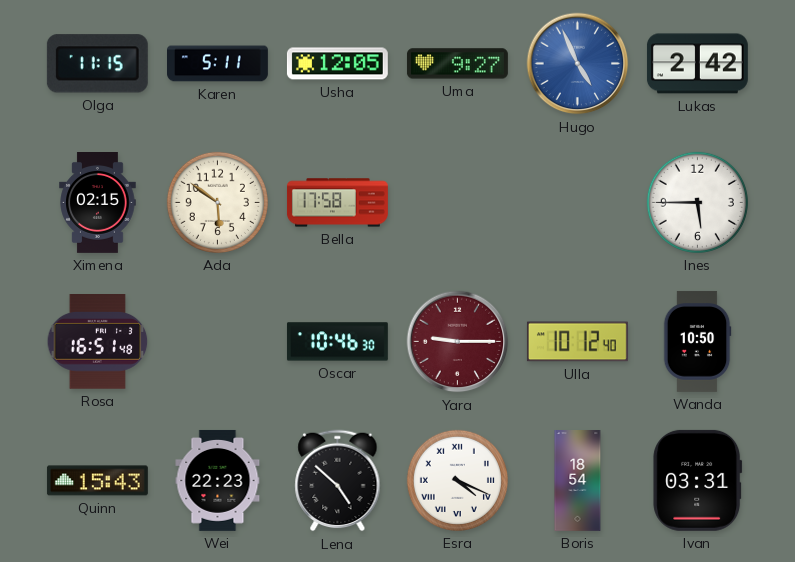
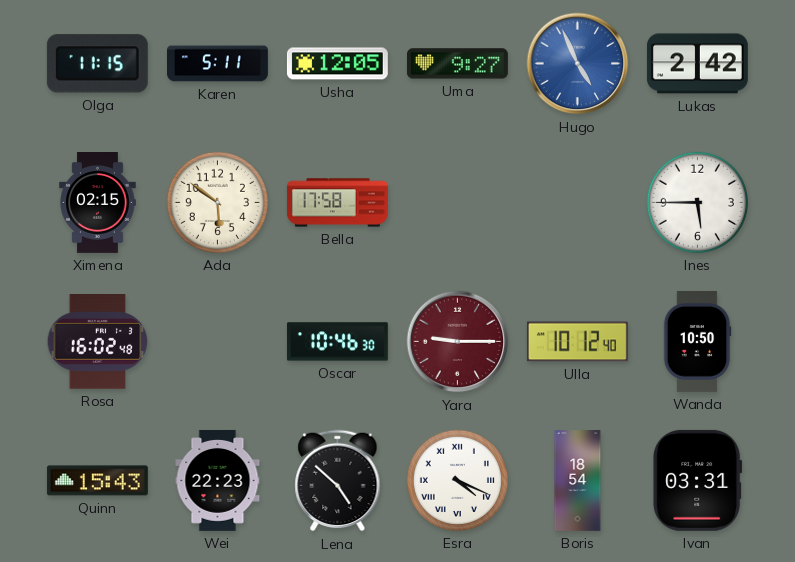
Rosa: 16:51 -> 16:02
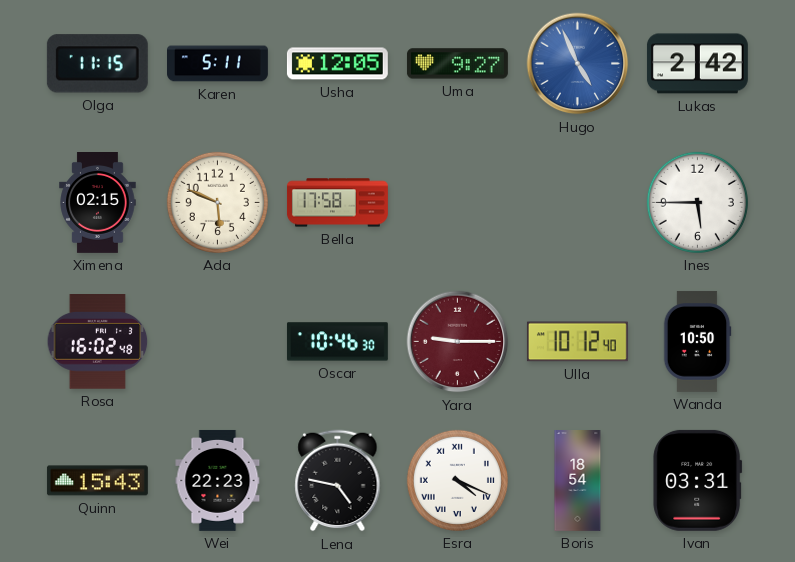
Ada: 5:51 -> 5:49
Lena: 4:52 -> 4:47
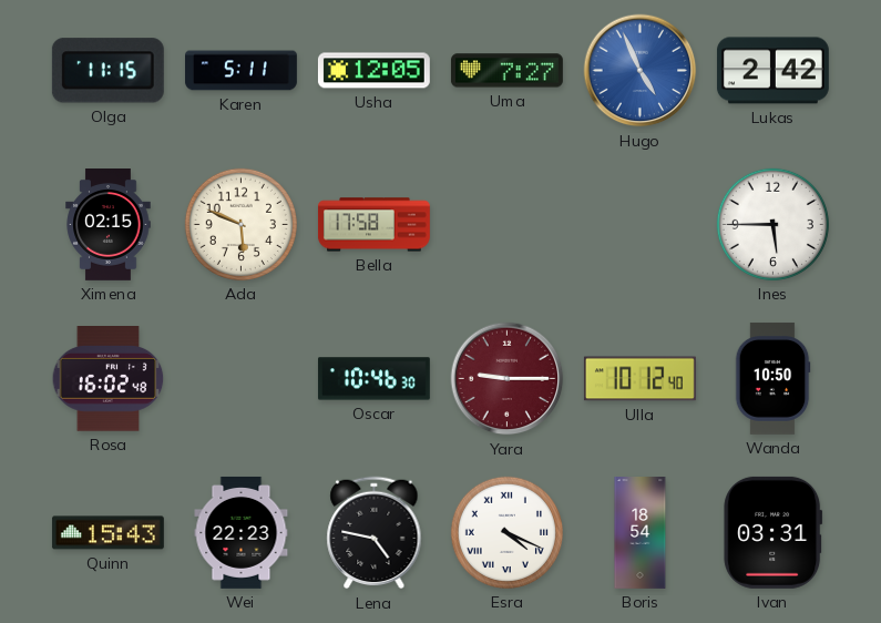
Uma: 9:27 -> 7:27
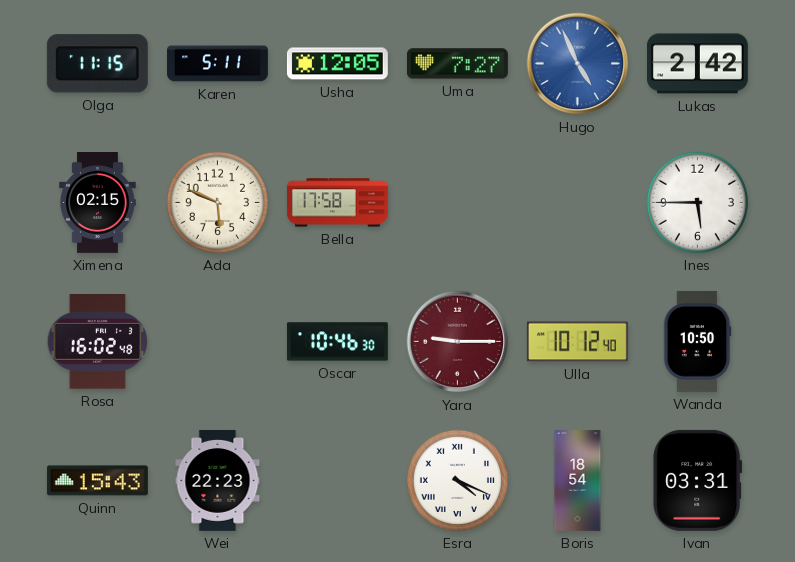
Lena: 4:47 -> none
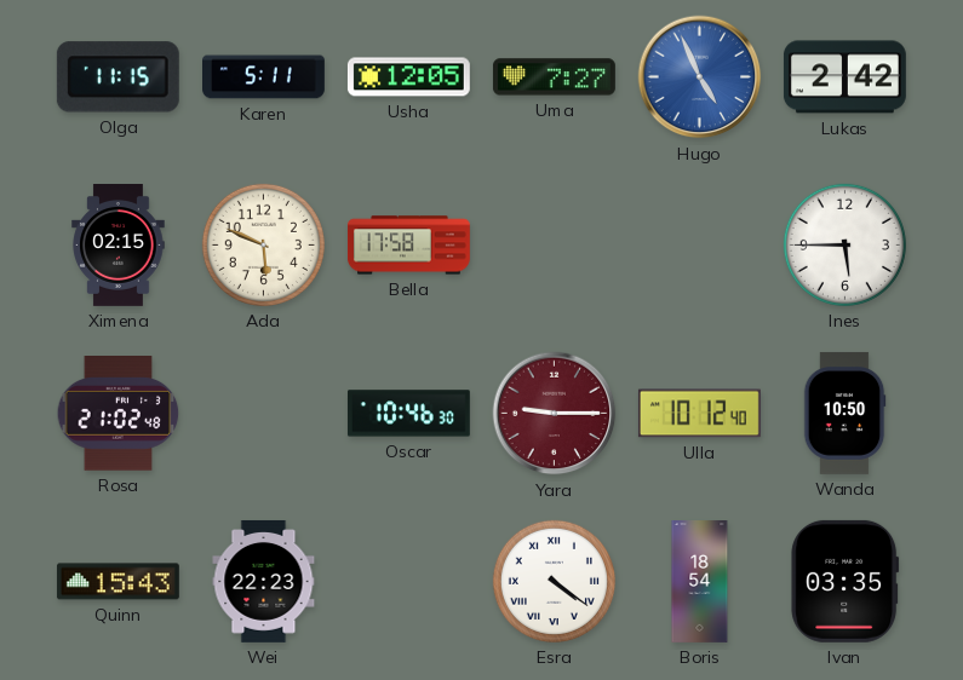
Rosa: 16:02 -> 21:02
Esra: 4:19 -> 4:21
Ivan: 03:31 -> 03:35
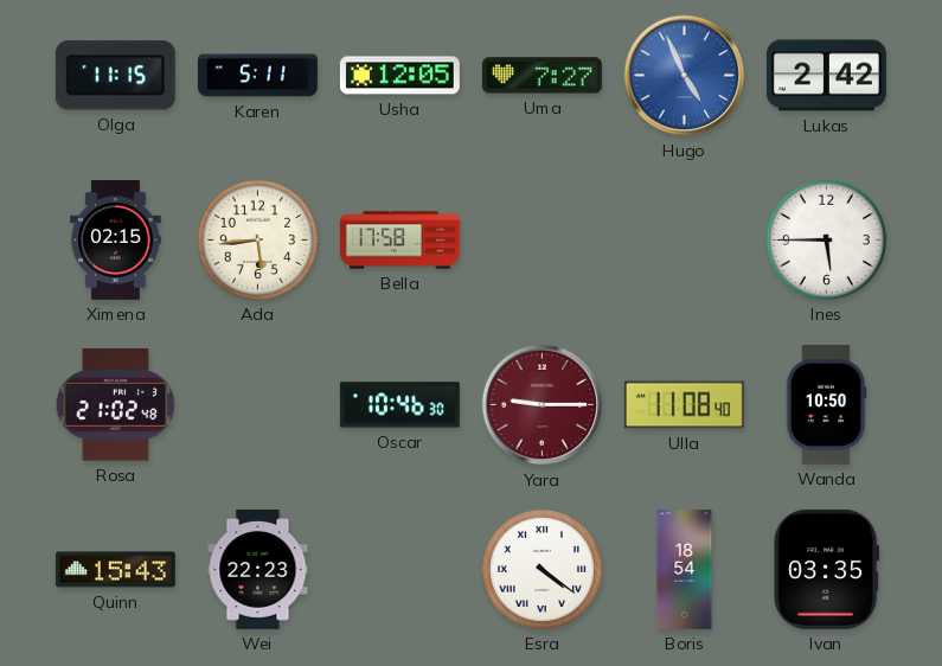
Ada: 5:49 -> 5:44
Ulla: 10:12 -> 11:08
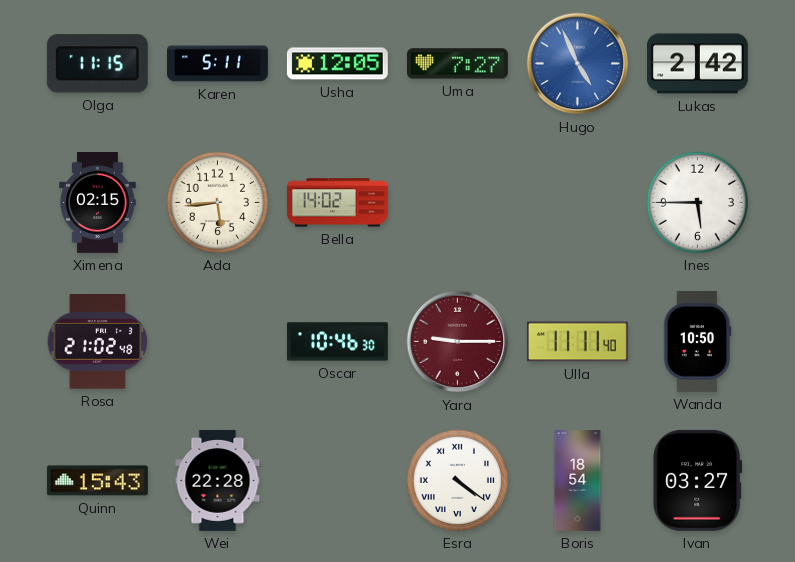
Bella: 17:58 -> 14:02
Ulla: 11:08 -> 11:11
Wei: 22:23 -> 22:28
Ivan: 03:35 -> 03:27
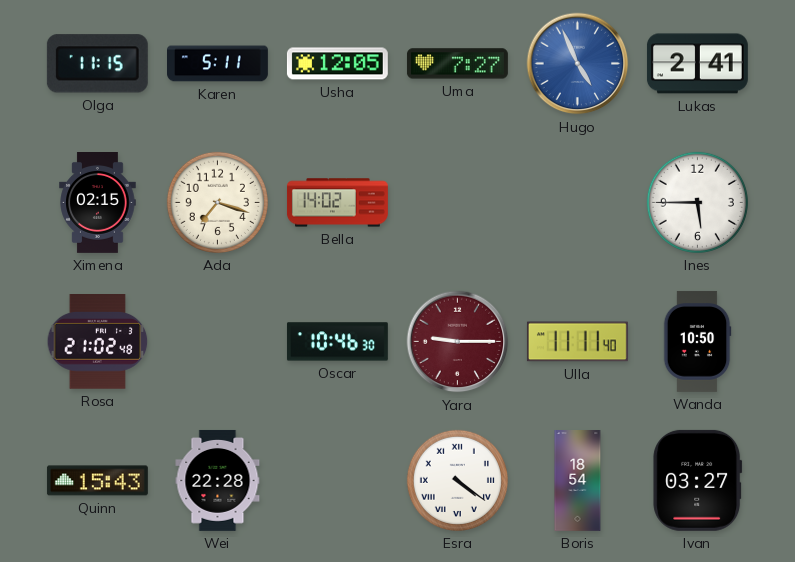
Lukas: 2:42 -> 2:41
Ada: 5:44 -> 7:18
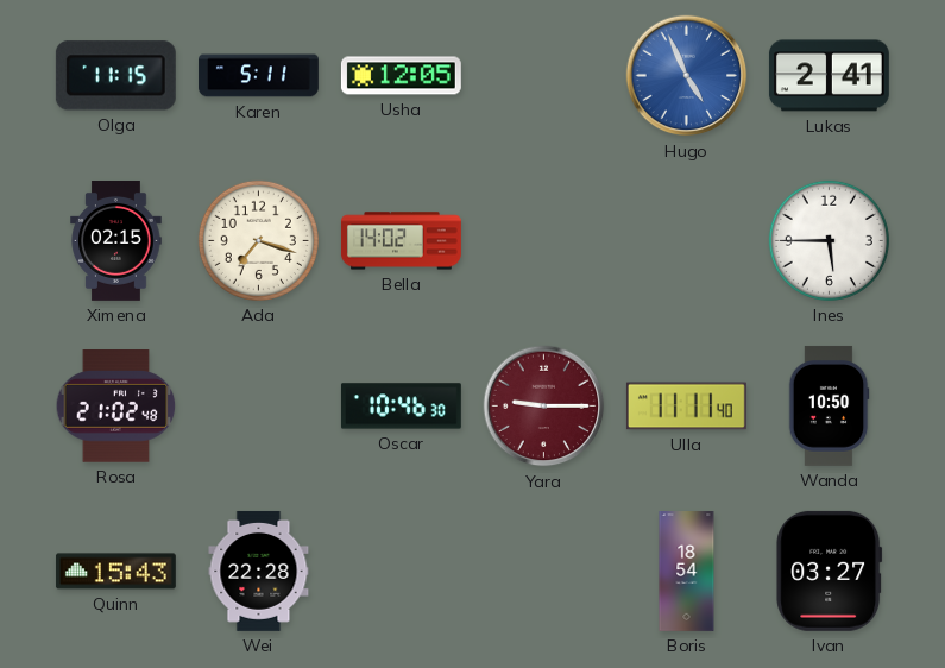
Uma: 7:27 -> none
Esra: 4:21 -> none
